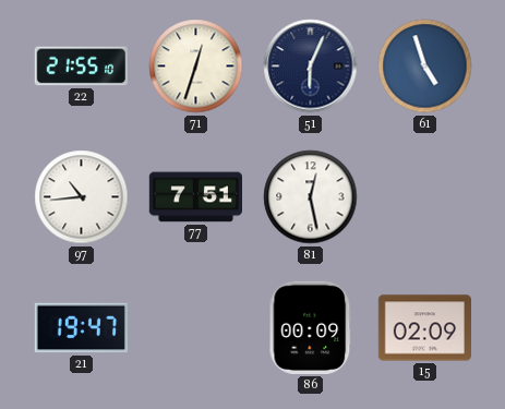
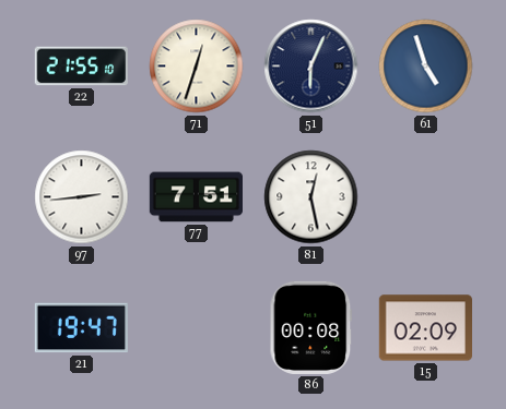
97: 10:44 -> 2:44
86: 00:09 -> 00:08
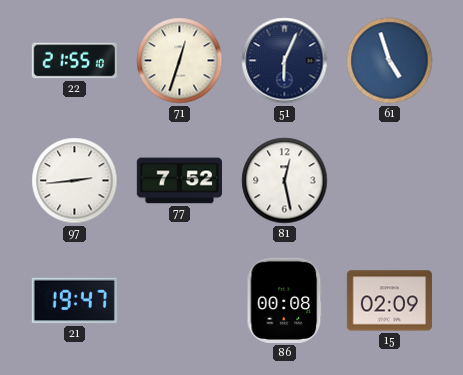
77: 7:51 -> 7:52
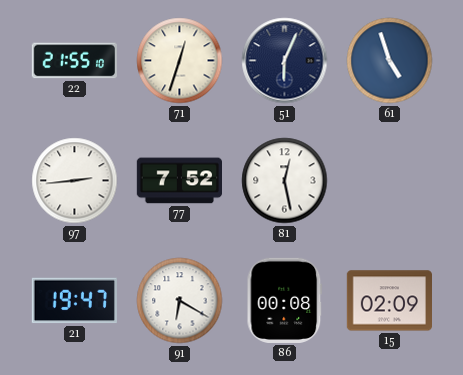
91: none -> 6:20
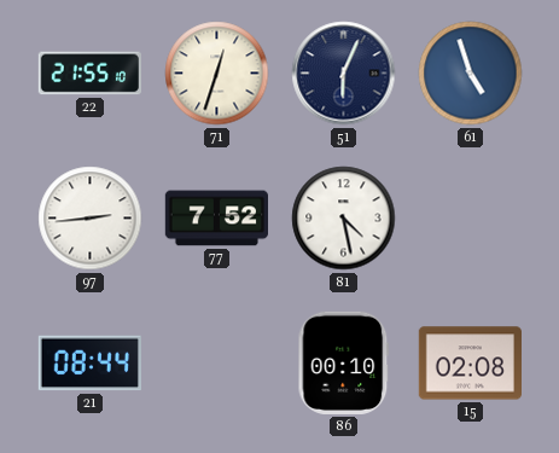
81: 12:28 -> 4:28
21: 19:47 -> 08:44
91: 6:20 -> none
86: 00:08 -> 00:10
15: 02:09 -> 02:08
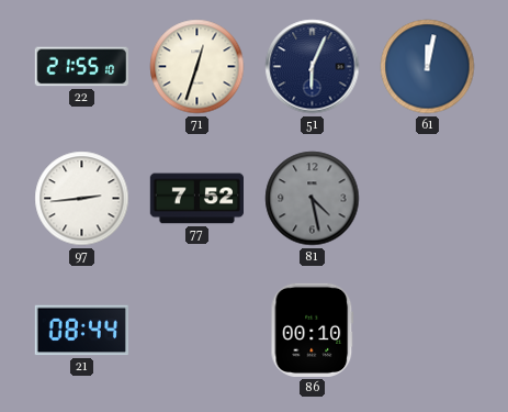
61: 4:57 -> 12:02
81 dial: white -> grey
15: 02:08 -> none
